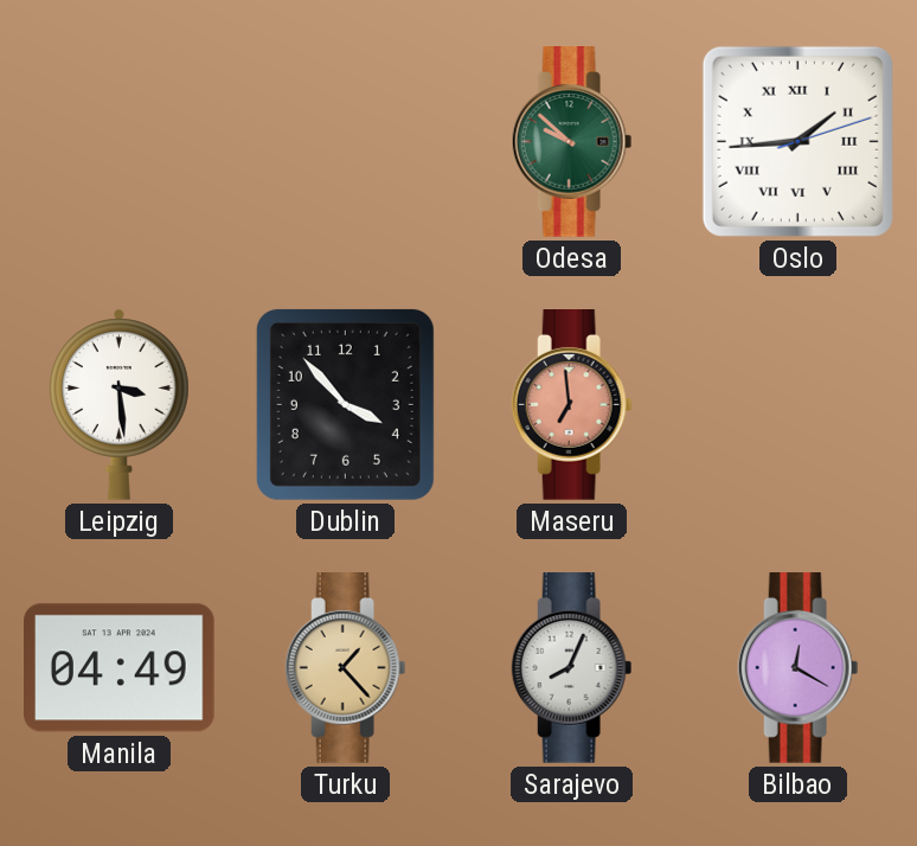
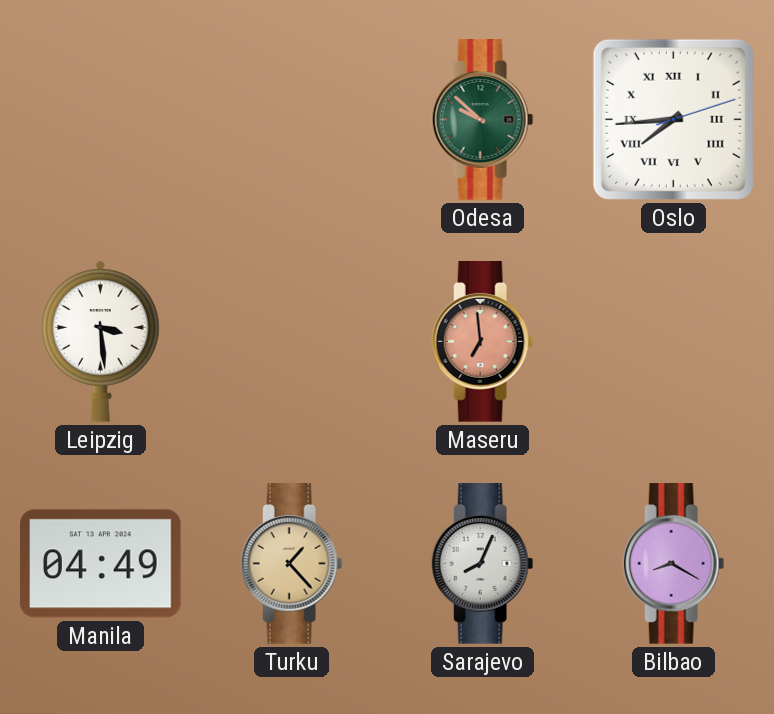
Oslo: 1:44 -> 7:44
Dublin: 3:53 -> none
Bilbao: 12:20 -> 8:20
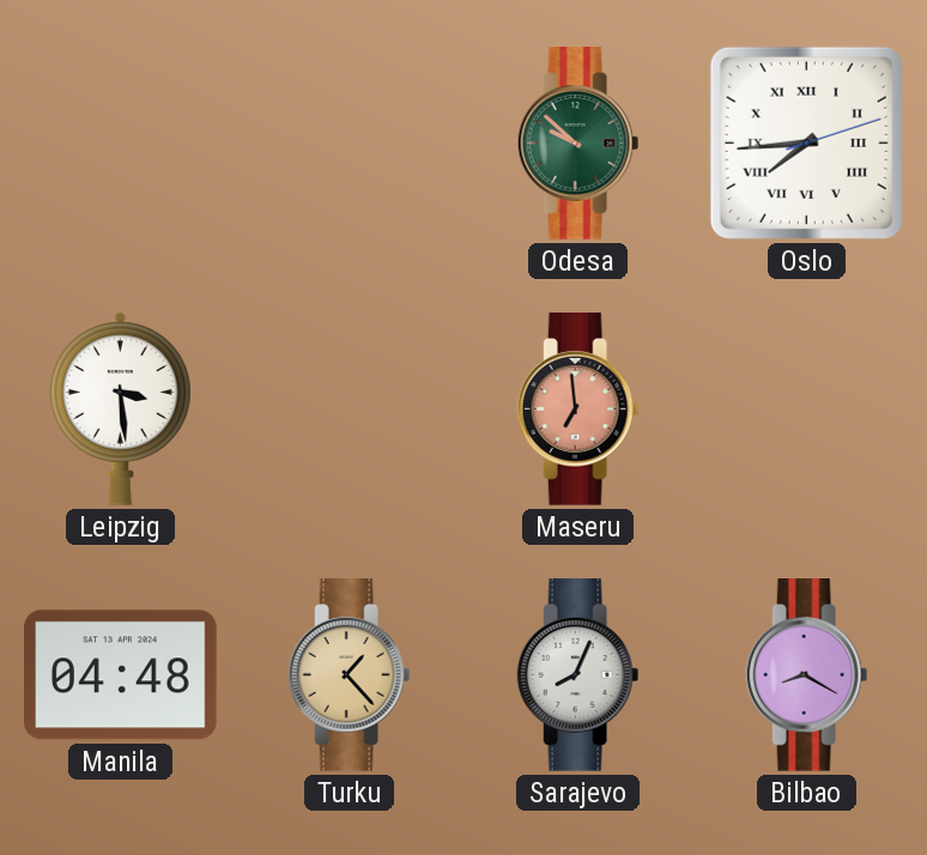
Manila: 04:49 -> 04:48
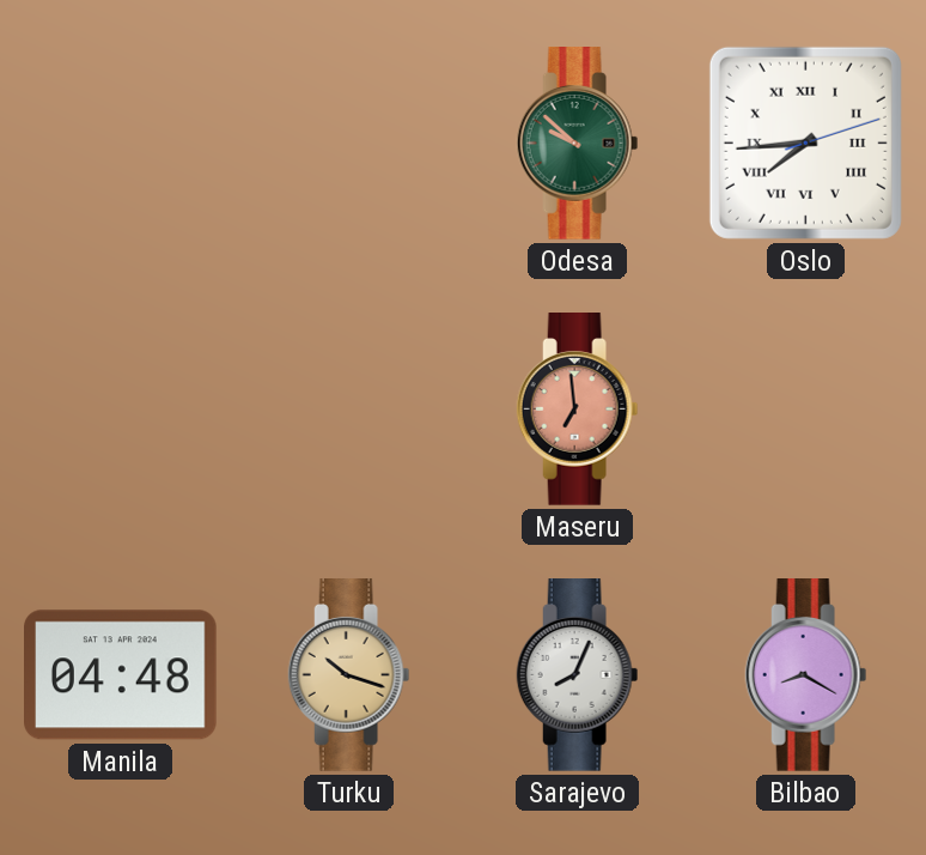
Leipzig: 3:29 -> none
Turku: 1:23 -> 10:18
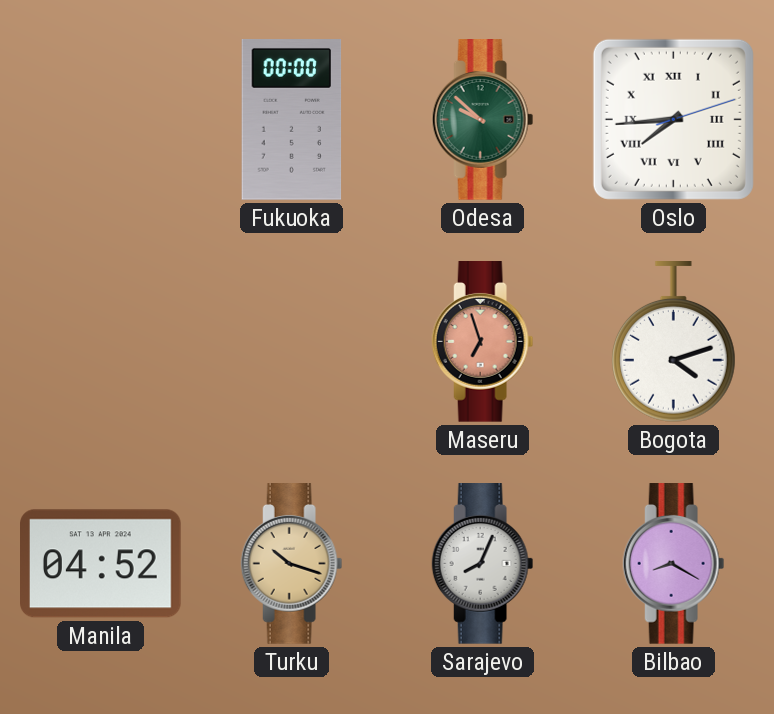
Fukuoka: none -> 00:00
Maseru: 6:59 -> 6:57
Bogota: none -> 4:12
Manila: 04:48 -> 04:52
